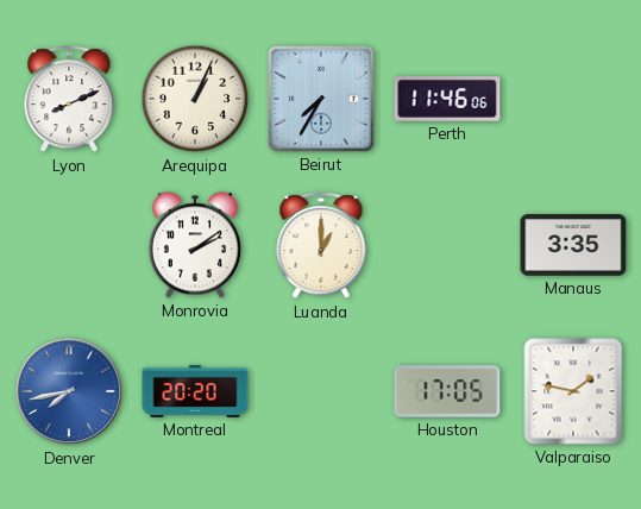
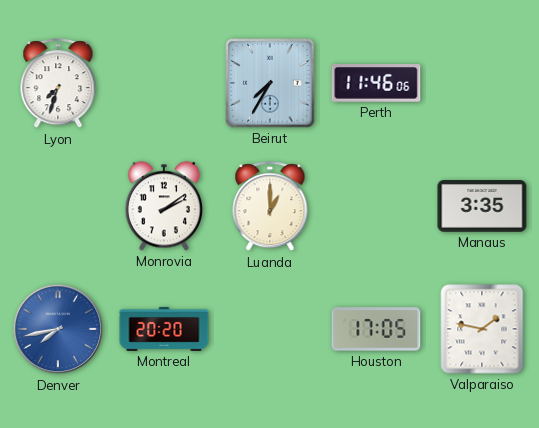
Lyon: 8:11 -> 7:33
Arequipa: 1:04 -> none
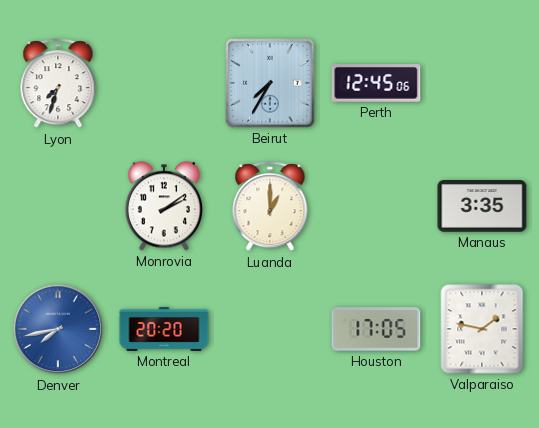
Perth: 11:46 -> 12:45
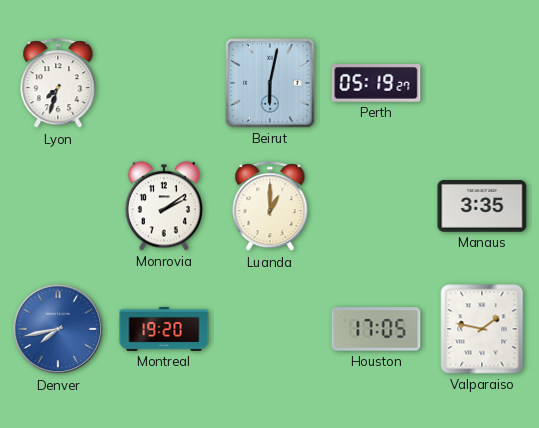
Beirut: 7:35 -> 6:02
Perth: 12:45 -> 05:19
Montreal: 20:20 -> 19:20
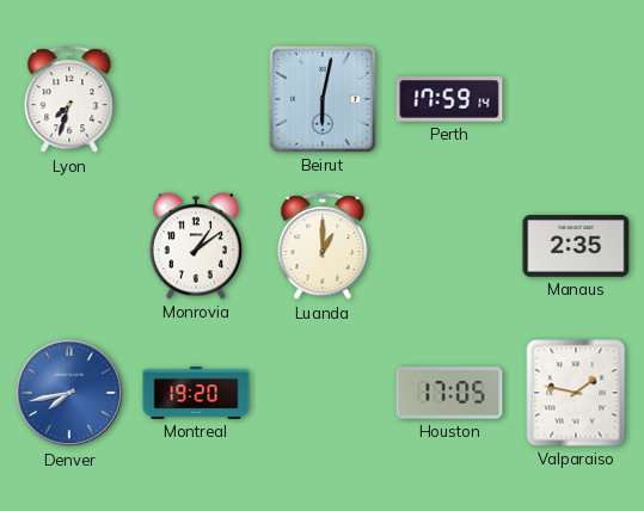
Perth: 05:19 -> 17:59
Monrovia: 2:09 -> 1:09
Manaus: 3:35 -> 2:35
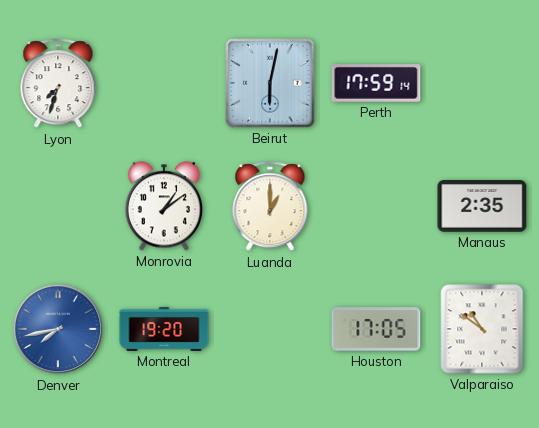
Valparaiso: 1:47 -> 10:51
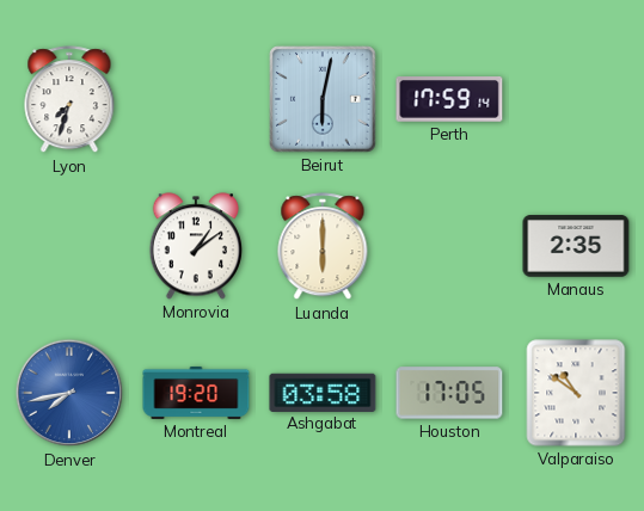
Luanda: 1:00 -> 6:00
Ashgabat: none -> 03:58
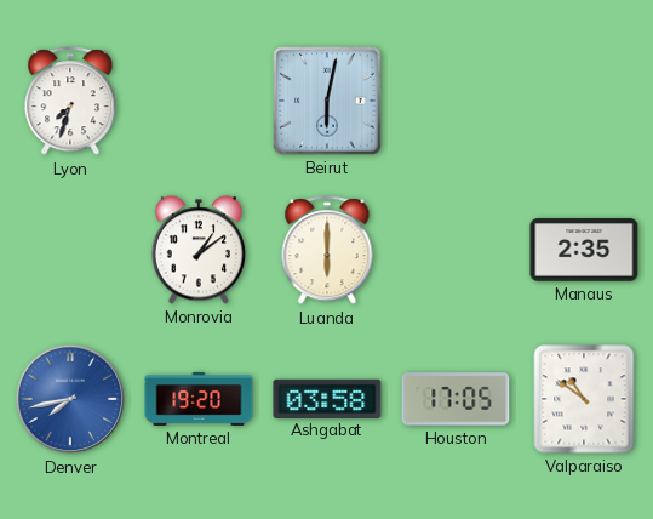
Perth: 17:59 -> none
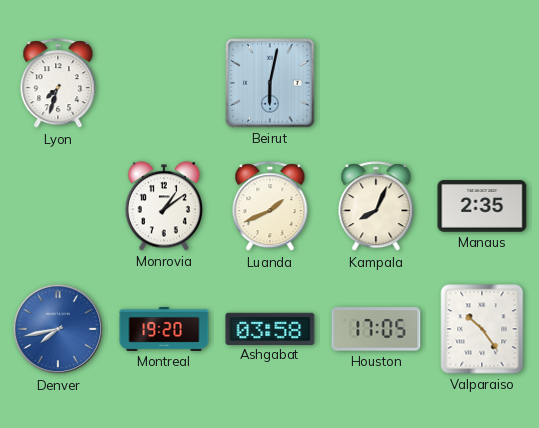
Luanda: 6:00 -> 1:41
Kampala: none -> 8:04
Valparaiso: 10:51 -> 10:24
